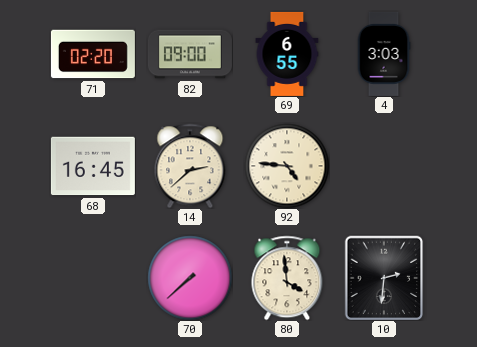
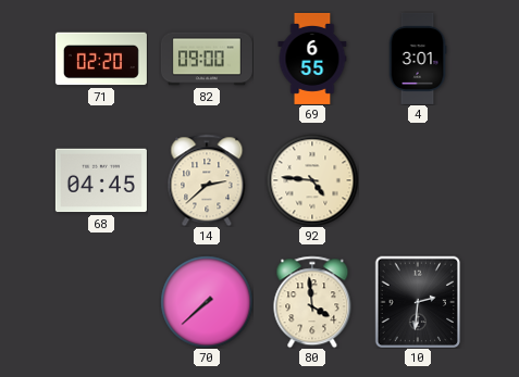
4: 3:03 -> 3:01
68: 16:45 -> 04:45
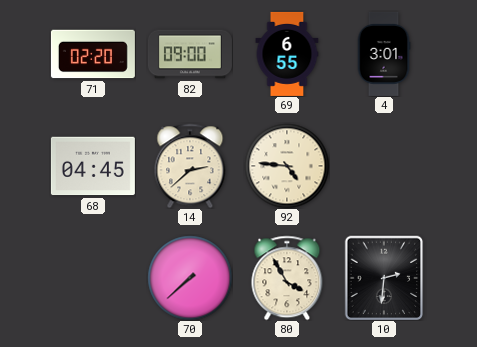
80: 3:59 -> 3:55
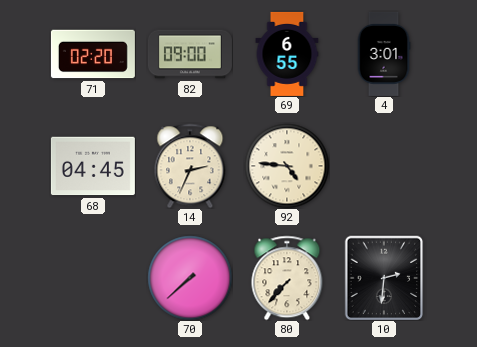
14: 2:38 -> 2:34
80: 3:55 -> 7:37
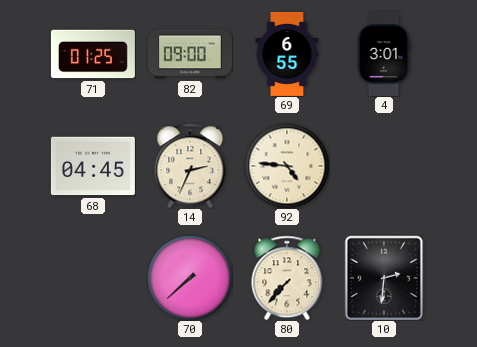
71: 02:20 -> 01:25
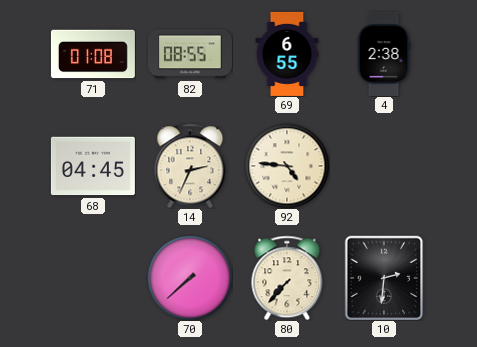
71: 01:25 -> 01:08
82: 09:00 -> 08:55
4: 3:01 -> 2:38
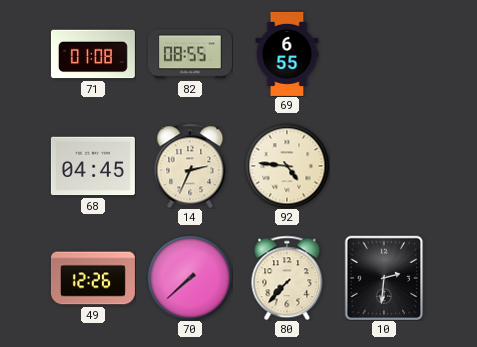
4: 2:38 -> none
49: none -> 12:26
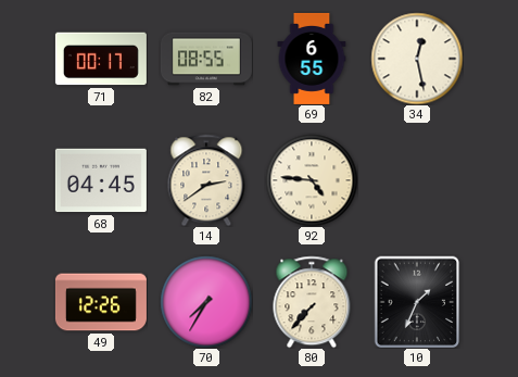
71: 01:08 -> 00:17
34: none -> 12:28
14: 2:34 -> 2:39
70: 7:38 -> 7:35
10: 2:31 -> 1:34
